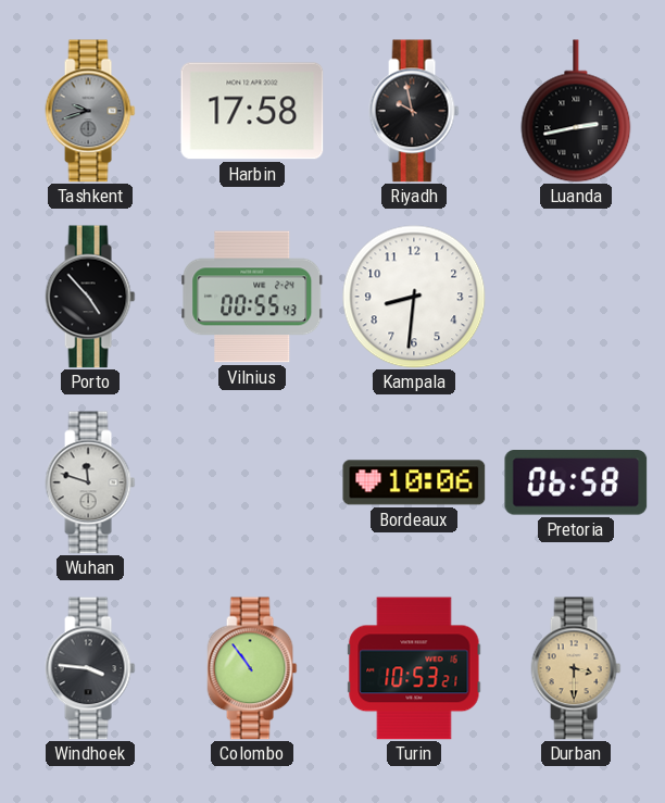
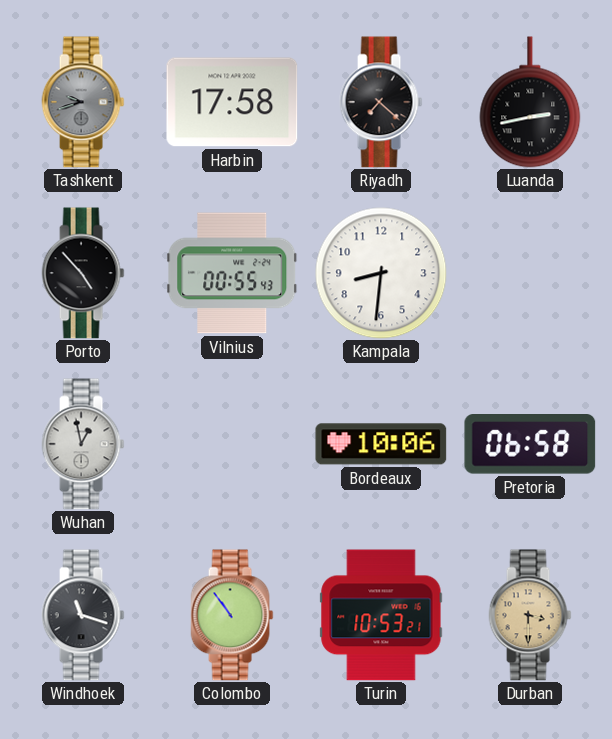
Riyadh: 9:58 -> 7:22
Wuhan: 11:48 -> 12:58
Windhoek: 3:46 -> 11:18
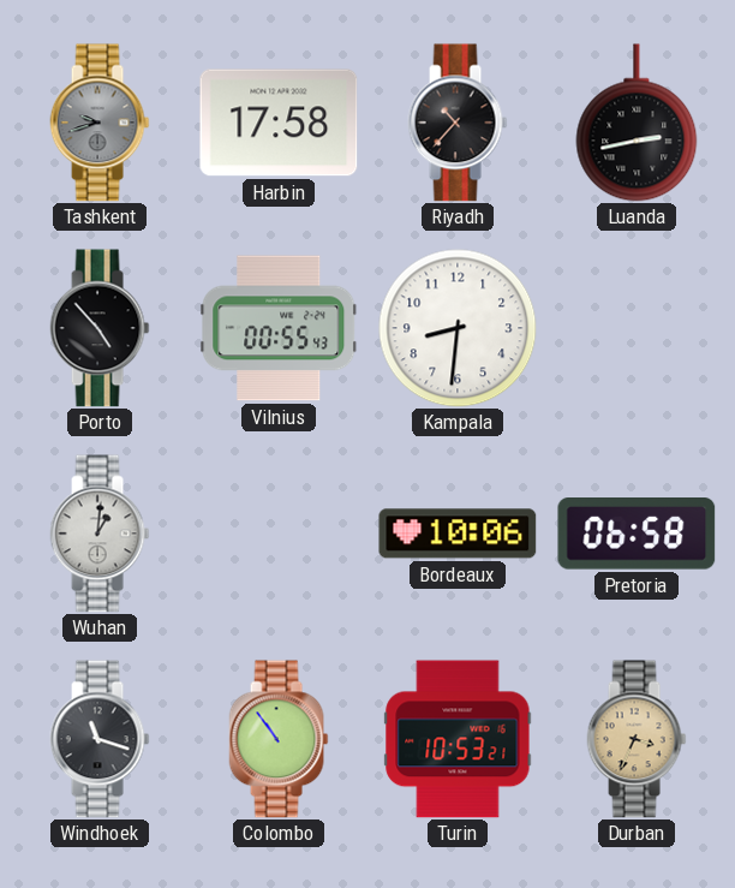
Riyadh: 7:22 -> 10:37
Wuhan: 12:58 -> 1:01
Durban: 3:30 -> 3:34
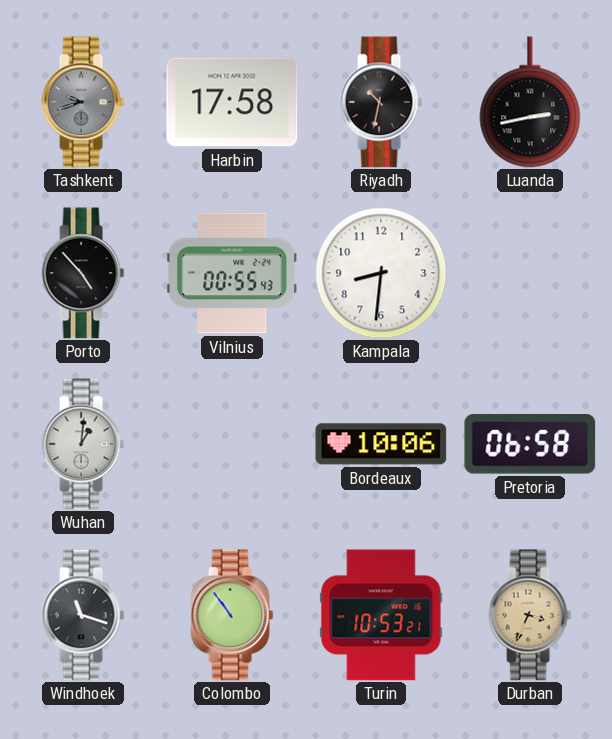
Riyadh: 10:37 -> 10:32
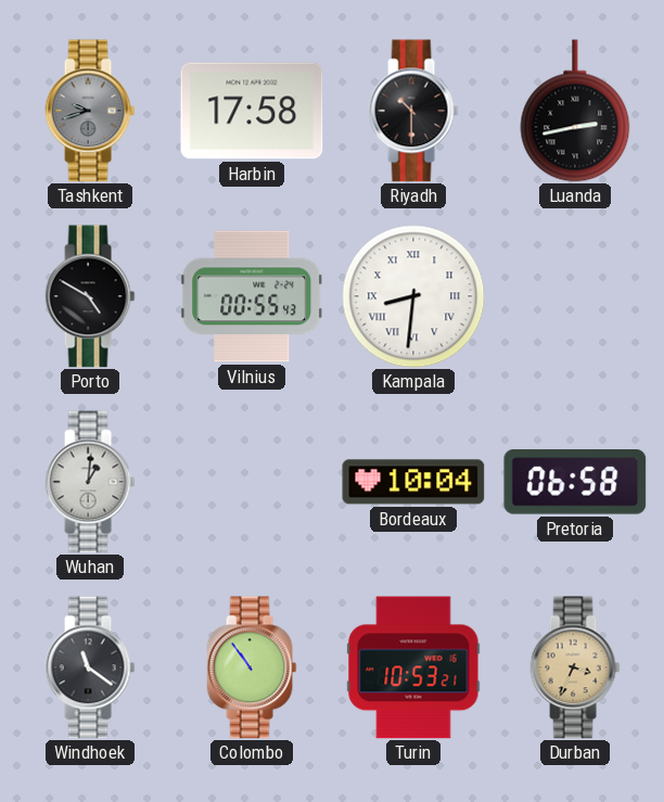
Riyadh: 10:32 -> 10:30
Porto: 4:53 -> 4:50
Kampala numerals: Arabic -> Roman
Bordeaux: 10:06 -> 10:04
Windhoek: 11:18 -> 11:21
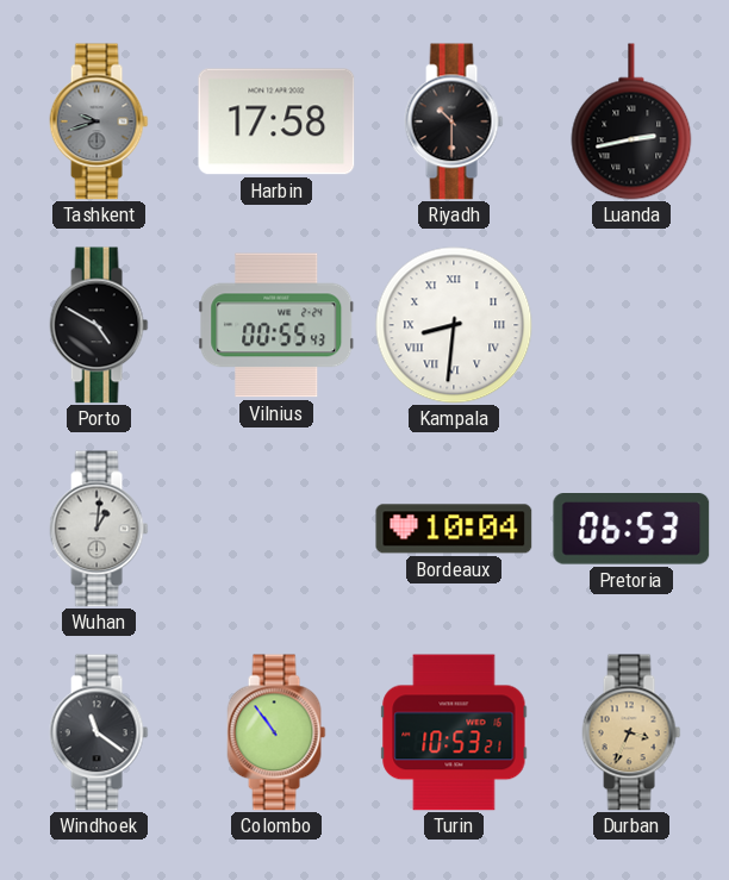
Pretoria: 06:58 -> 06:53
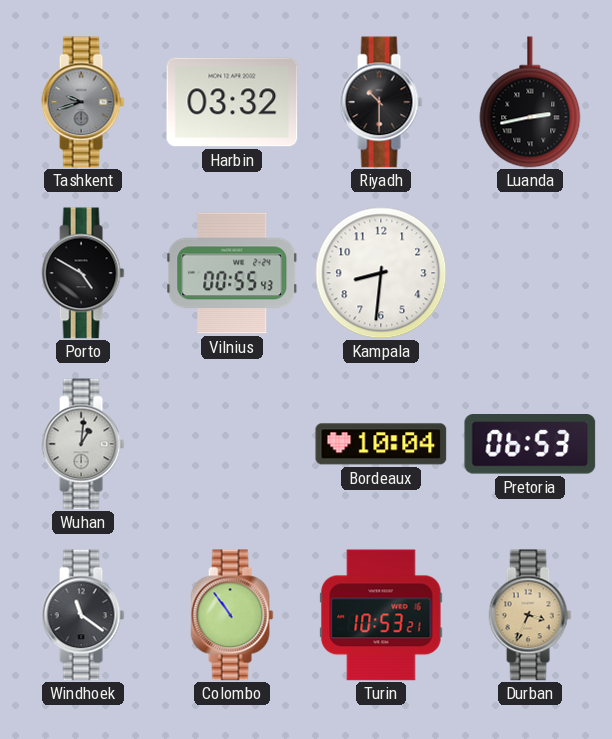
Harbin: 17:58 -> 03:32
Kampala numerals: Roman -> Arabic
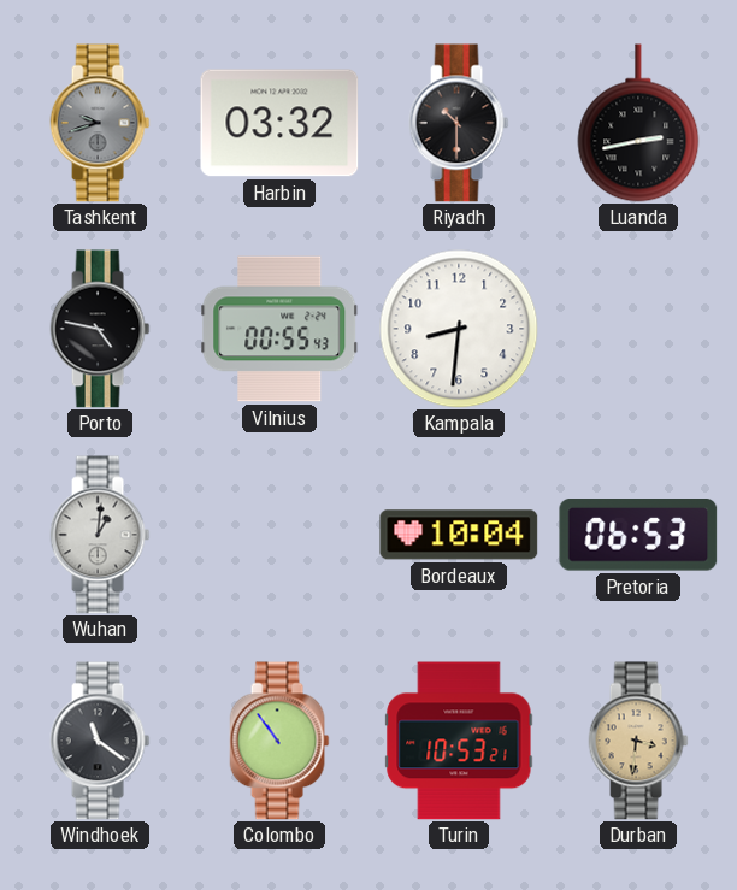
Porto: 4:50 -> 4:47
Durban: 3:34 -> 3:31
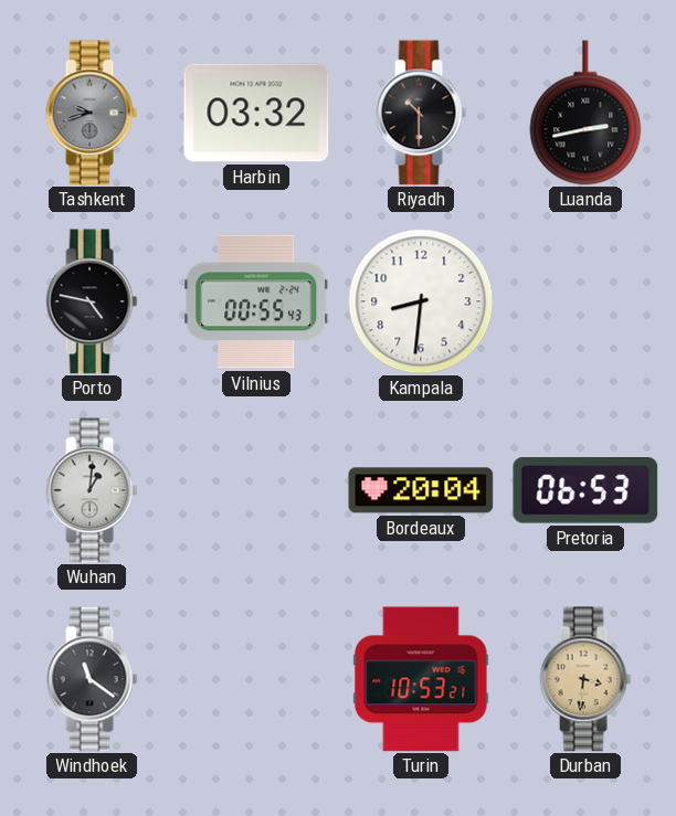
Bordeaux: 10:04 -> 20:04
Colombo: 10:54 -> none
